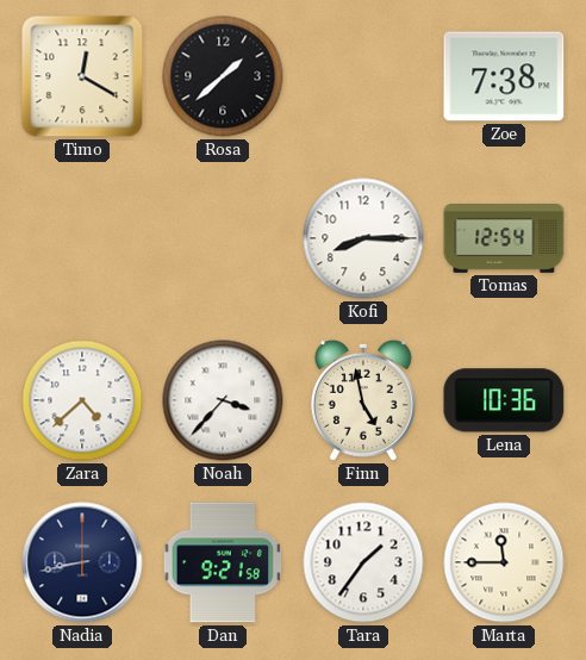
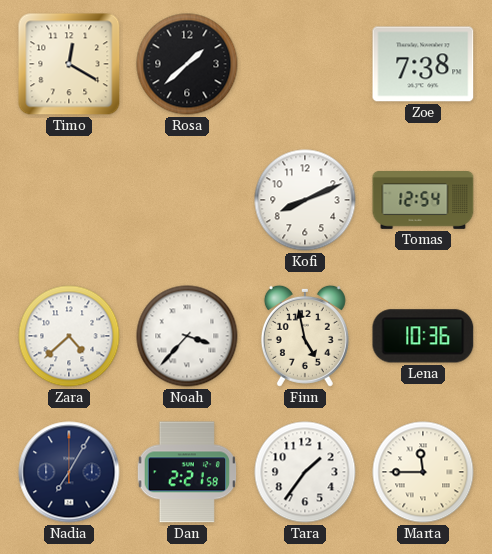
Kofi: 8:15 -> 8:11
Nadia: 8:43 -> 7:05
Dan: 9:21 -> 2:21
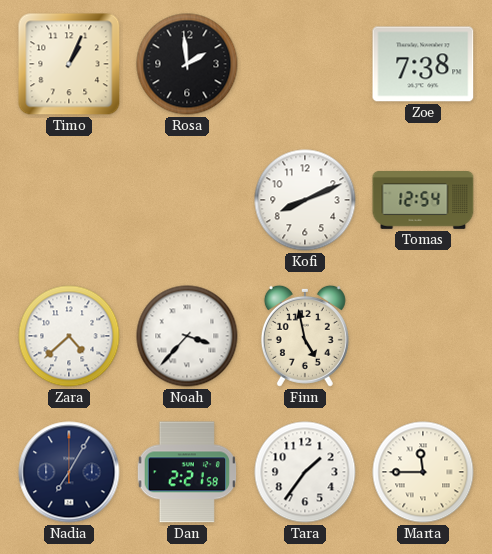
Timo: 12:20 -> 1:04
Rosa: 1:38 -> 1:59
Lena: 10:36 -> none
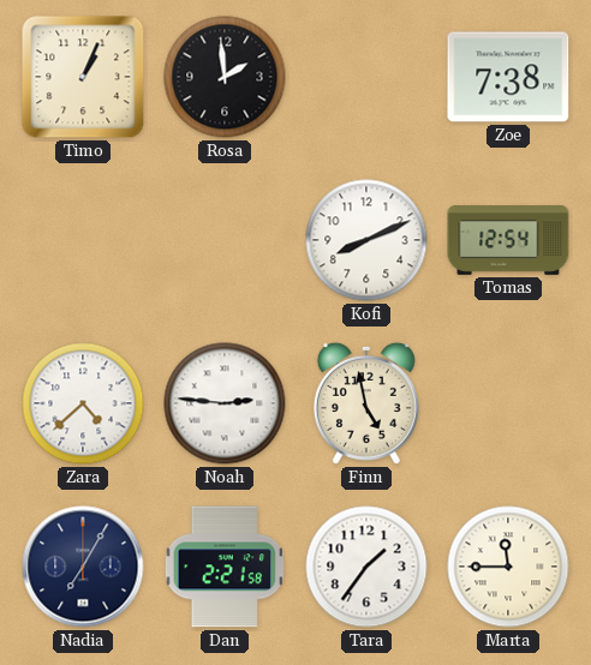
Noah: 3:37 -> 2:46
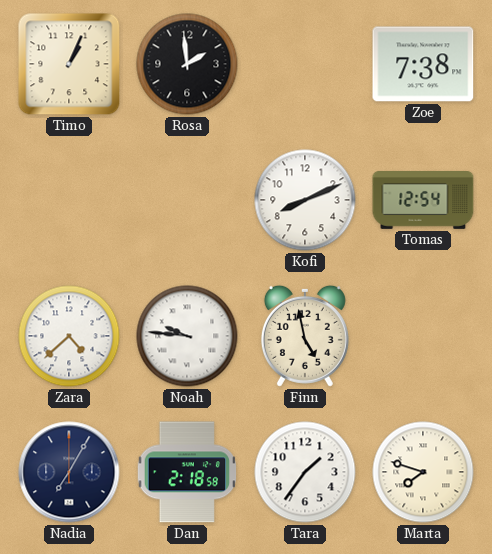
Noah: 2:46 -> 9:46
Dan: 2:21 -> 2:18
Marta: 11:45 -> 7:48
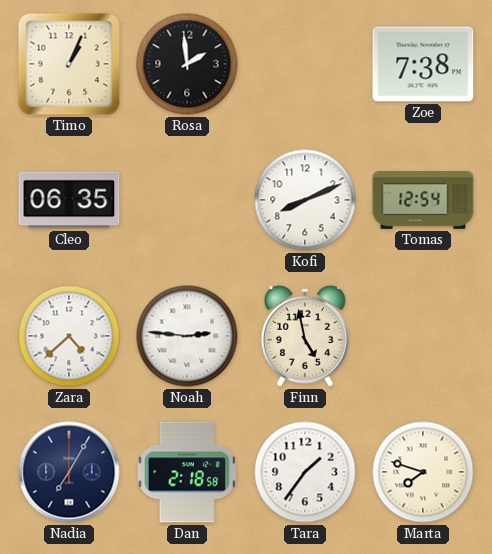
Cleo: none -> 06:35
Noah: 9:46 -> 2:46
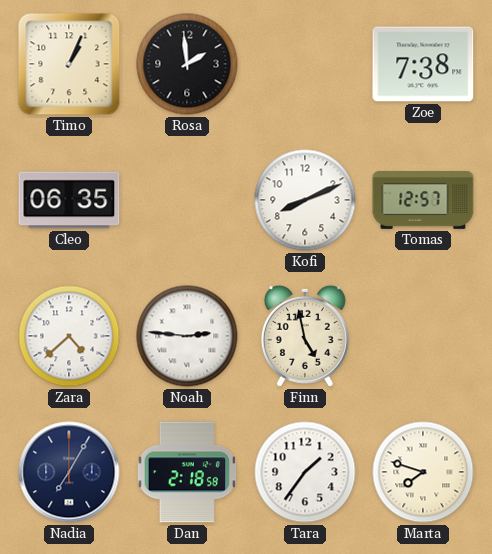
Tomas: 12:54 -> 12:57
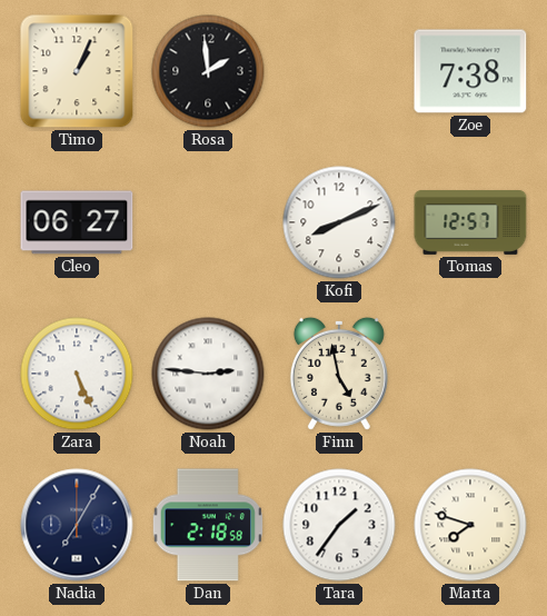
Cleo: 06:35 -> 06:27
Zara: 4:38 -> 5:26
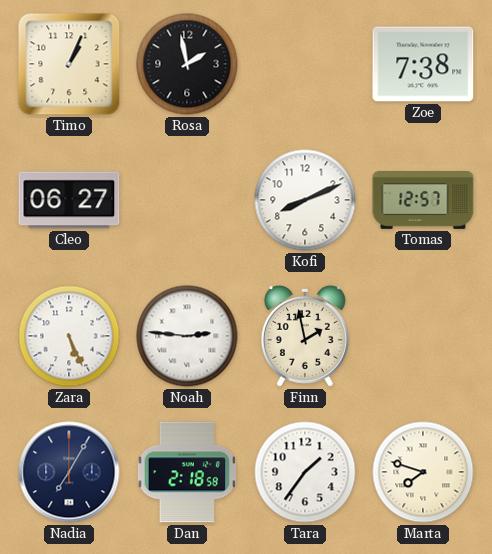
Rosa: 1:59 -> 1:58
Finn: 4:58 -> 1:58
